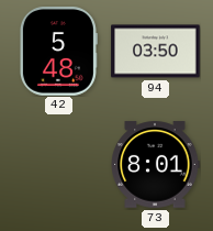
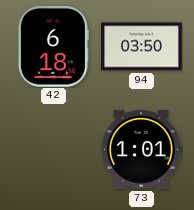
42: 5:48 -> 6:18
73: 8:01 -> 1:01
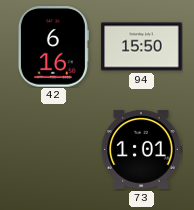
42: 6:18 -> 6:16
94: 03:50 -> 15:50
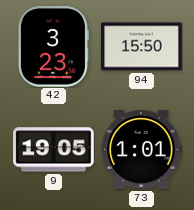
42: 6:16 -> 3:23
9: none -> 19:05
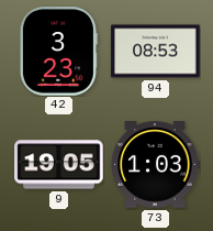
94: 15:50 -> 08:53
73: 1:01 -> 1:03
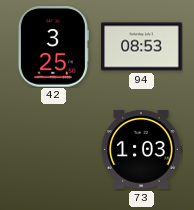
42: 3:23 -> 3:25
9: 19:05 -> none
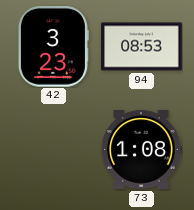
42: 3:25 -> 3:23
73: 1:03 -> 1:08
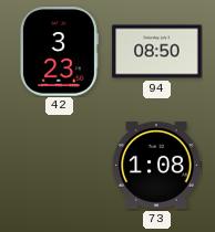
94: 08:53 -> 08:50
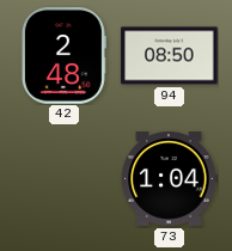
42: 3:23 -> 2:48
73: 1:08 -> 1:04
